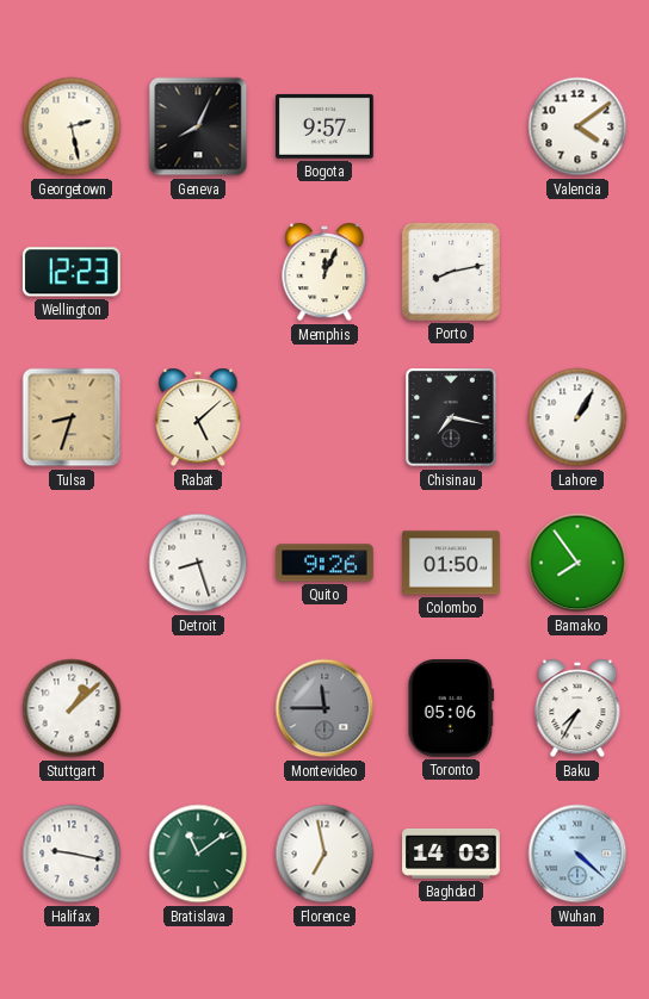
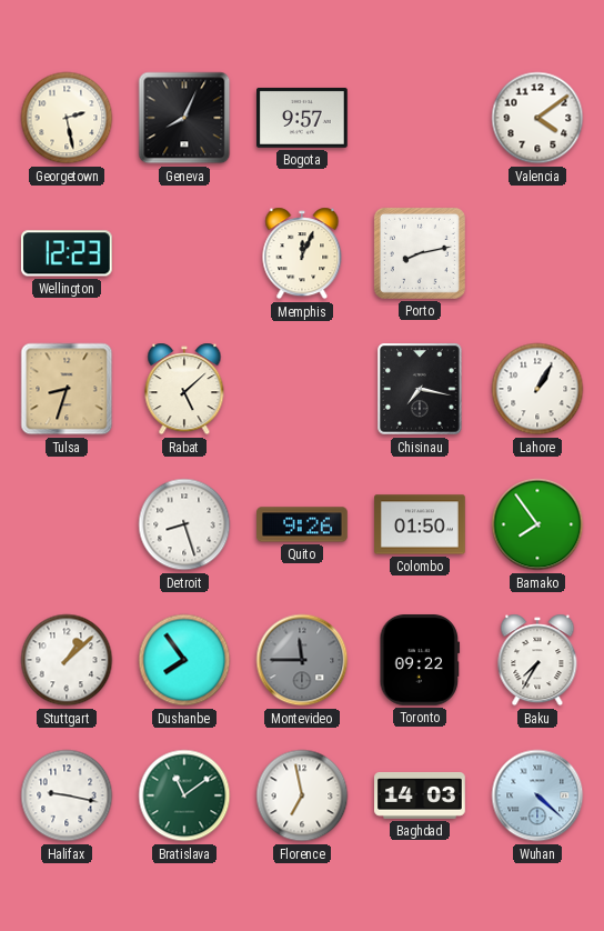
Dushanbe: none -> 7:54
Toronto: 05:06 -> 09:22
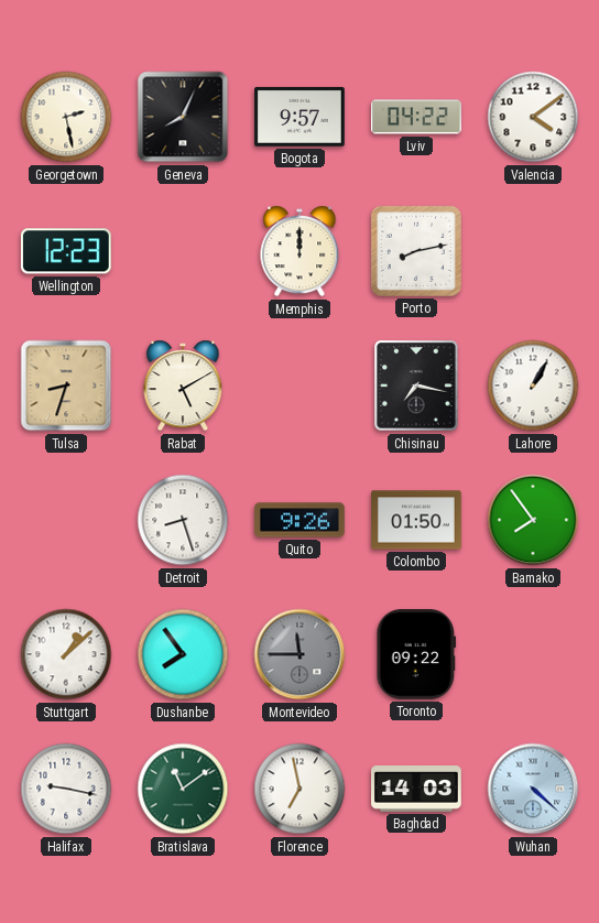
Lviv: none -> 04:22
Memphis: 12:04 -> 12:00
Rabat: 5:08 -> 5:10
Baku: 7:35 -> none
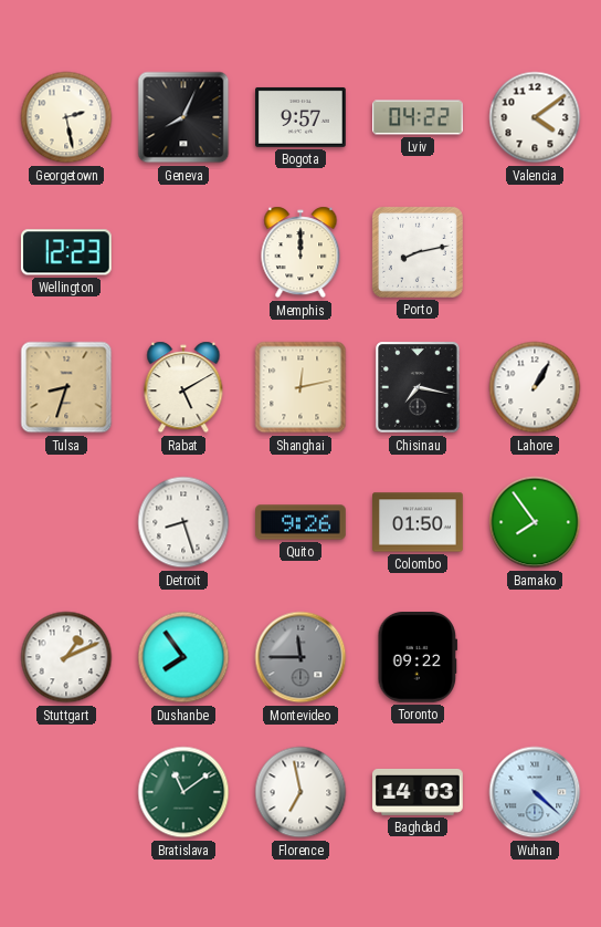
Shanghai: none -> 12:13
Stuttgart: 1:08 -> 1:11
Halifax: 9:17 -> none
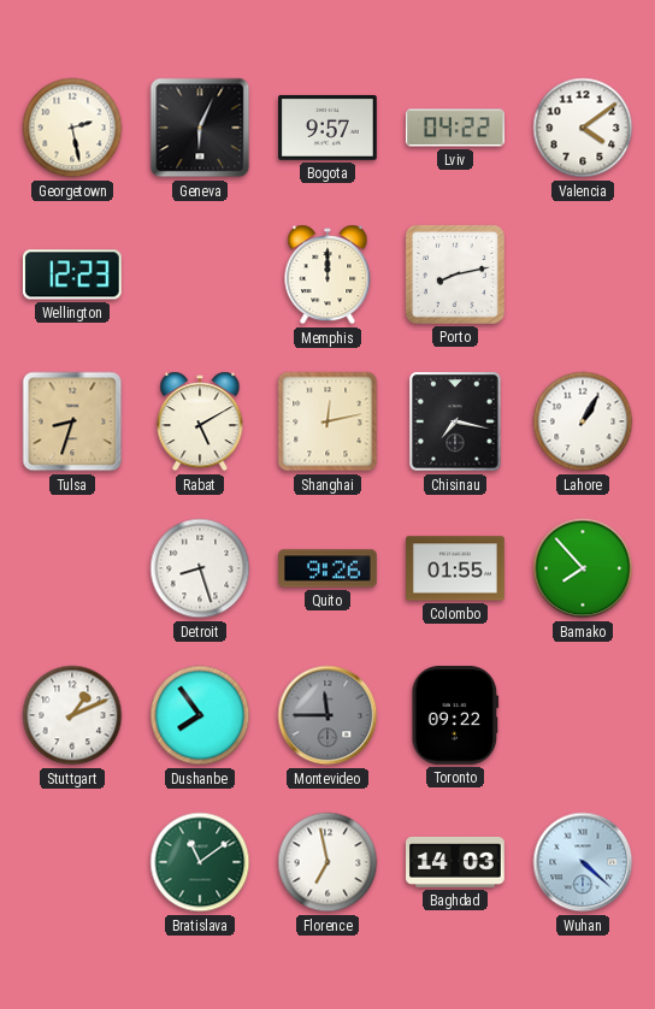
Geneva: 8:04 -> 6:04
Colombo: 01:50 -> 01:55
Bamako: 7:54 -> 7:53
